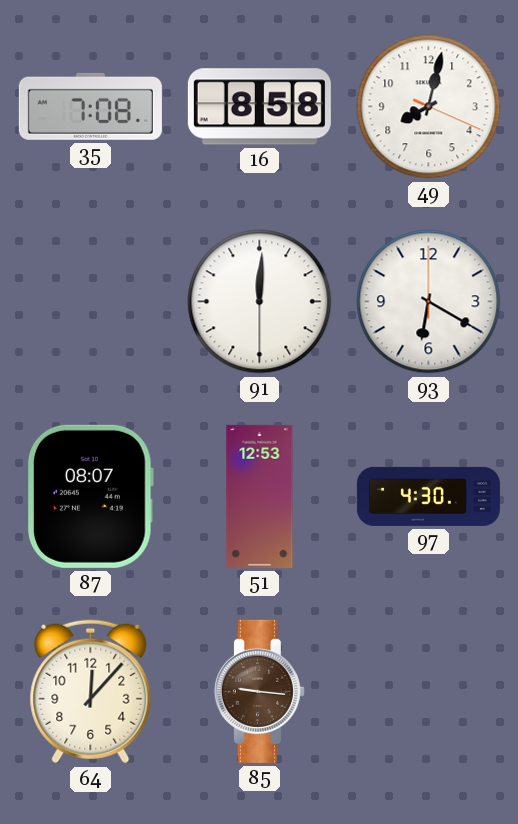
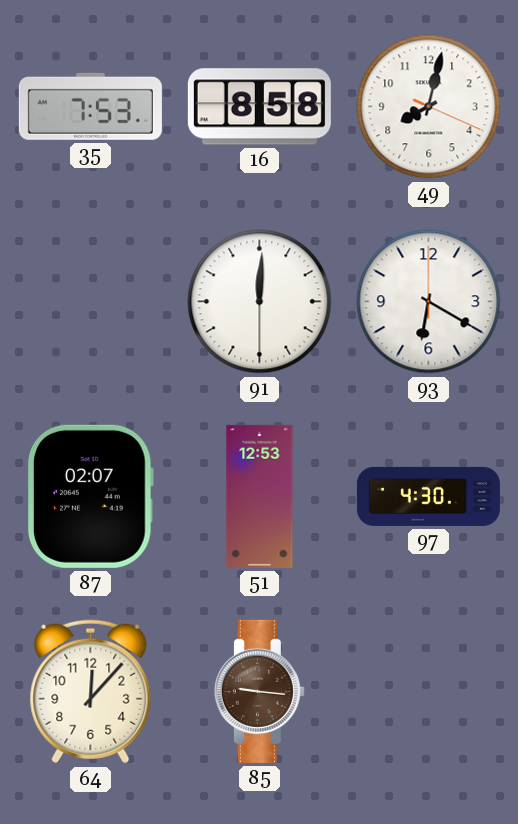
35: 7:08 -> 7:53
87: 08:07 -> 02:07
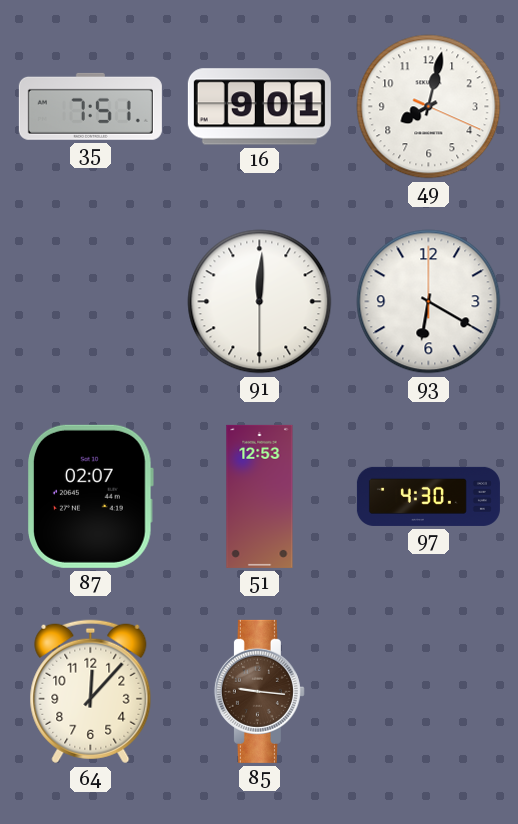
35: 7:53 -> 7:51
16: 8:58 -> 9:01
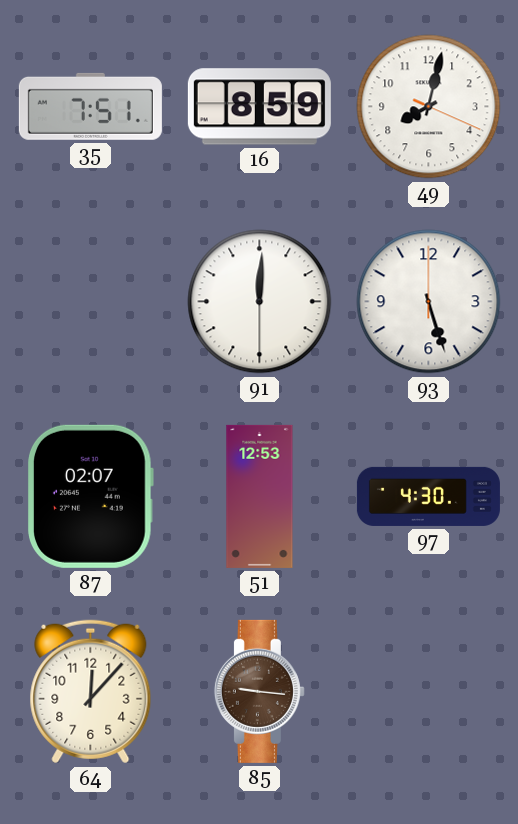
16: 9:01 -> 8:59
93: 6:20 -> 5:27
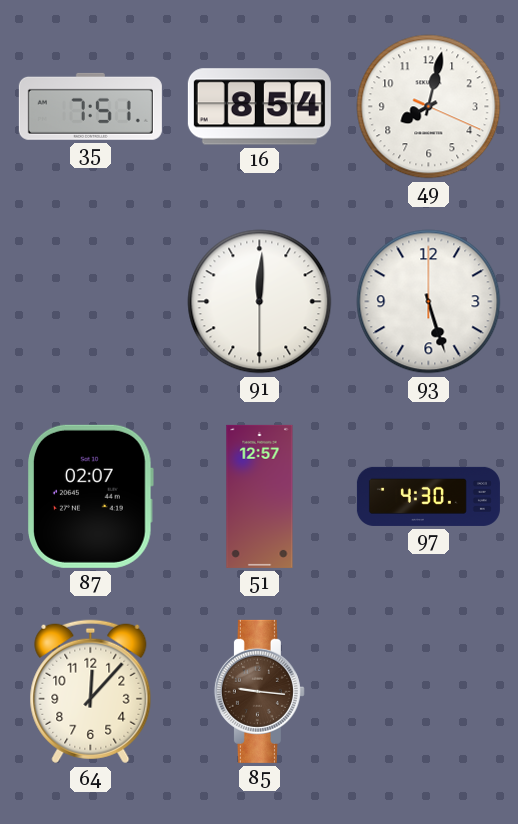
16: 8:59 -> 8:54
51: 12:53 -> 12:57
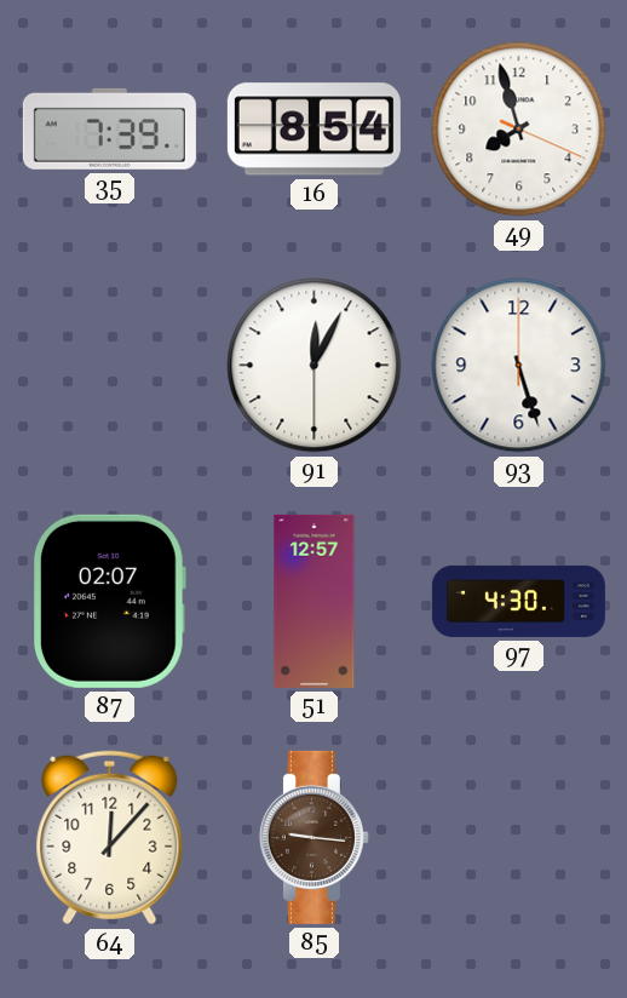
35: 7:51 -> 7:39
49: 8:02 -> 7:57
91: 12:00 -> 12:04
